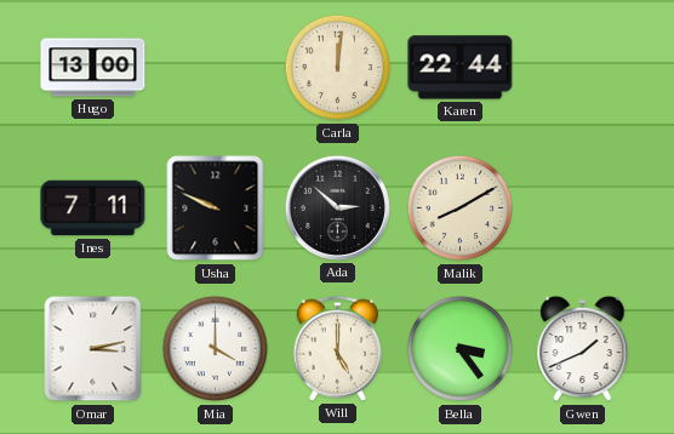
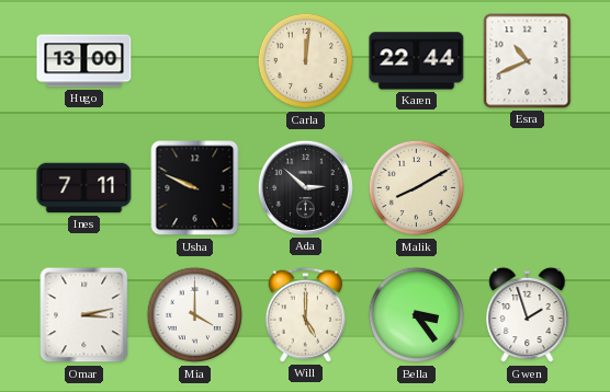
Esra: none -> 10:41
Gwen: 1:41 -> 1:57
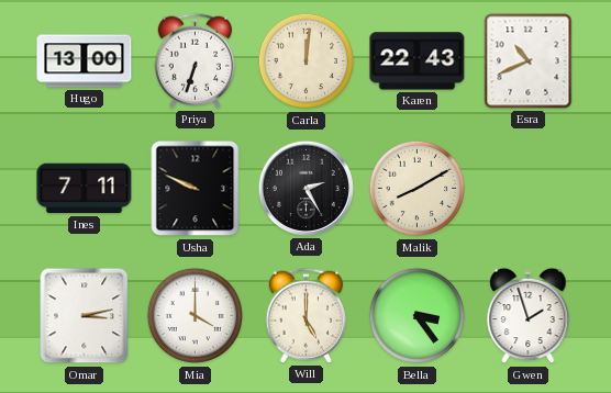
Priya: none -> 6:33
Karen: 22:44 -> 22:43
Ada: 2:52 -> 2:25
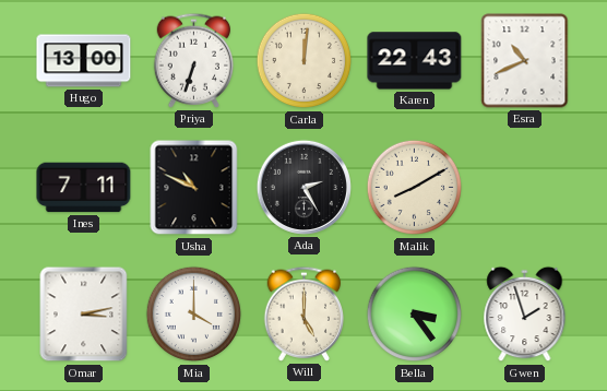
Usha: 9:49 -> 10:49
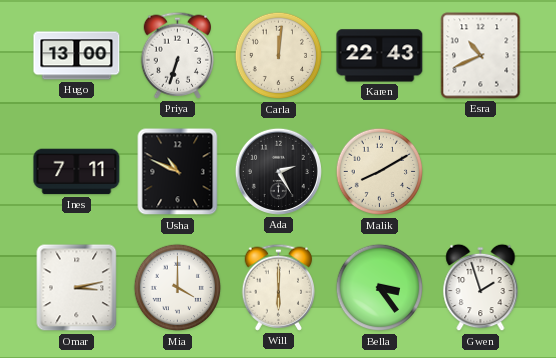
Will: 5:00 -> 6:00
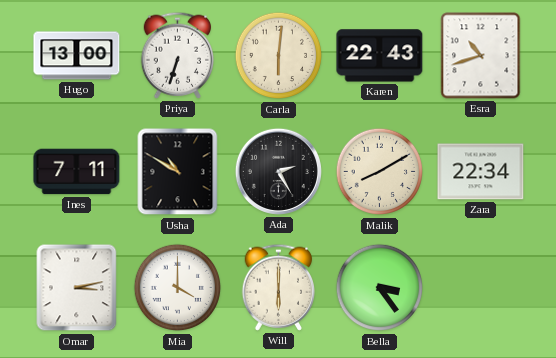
Carla: 12:01 -> 6:01
Esra: 10:41 -> 10:42
Usha: 10:49 -> 10:50
Zara: none -> 22:34
Gwen: 1:57 -> none
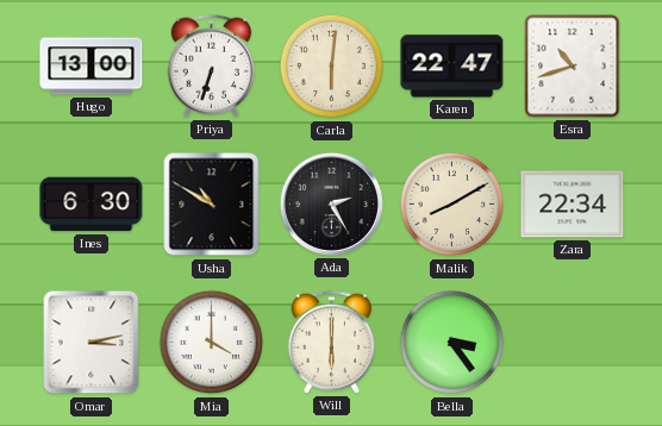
Karen: 22:43 -> 22:47
Ines: 7:11 -> 6:30
